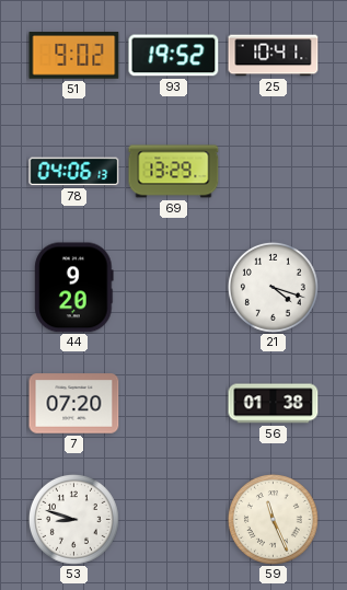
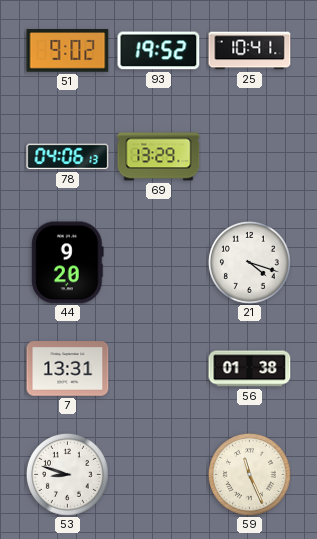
7: 07:20 -> 13:31
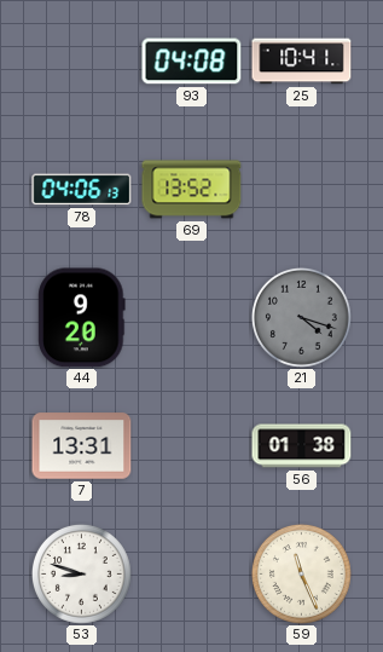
51: 9:02 -> none
93: 19:52 -> 04:08
69: 13:29 -> 13:52
21 dial: white -> grey
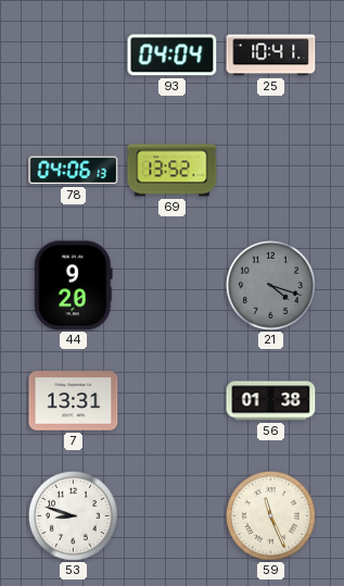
93: 04:08 -> 04:04
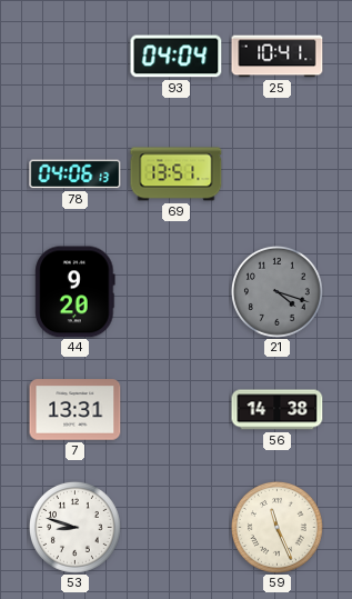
69: 13:52 -> 13:51
56: 01:38 -> 14:38
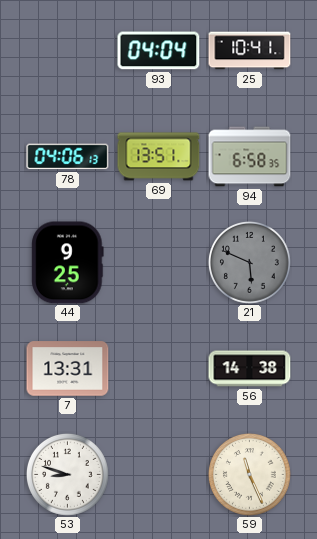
94: none -> 6:58
44: 9:20 -> 9:25
21: 4:18 -> 5:49
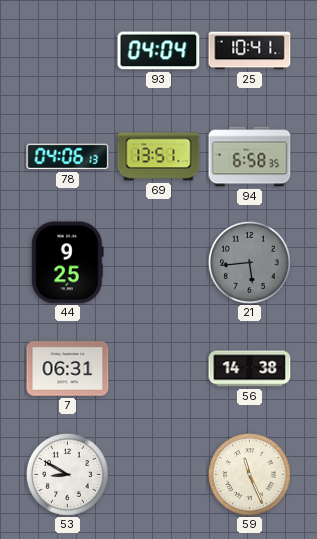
21: 5:49 -> 5:44
7: 13:31 -> 06:31
53: 8:48 -> 8:50
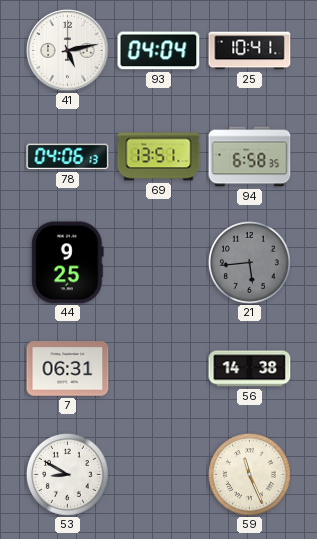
41: none -> 5:13
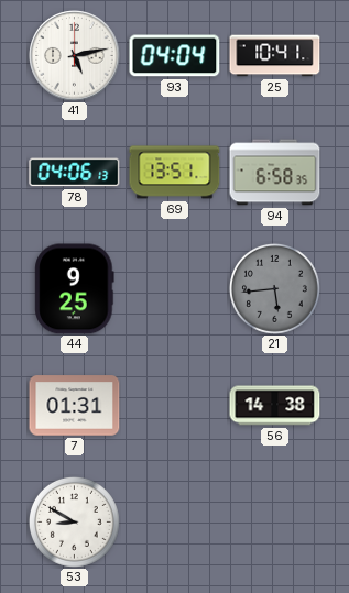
7: 06:31 -> 01:31
59: 11:26 -> none
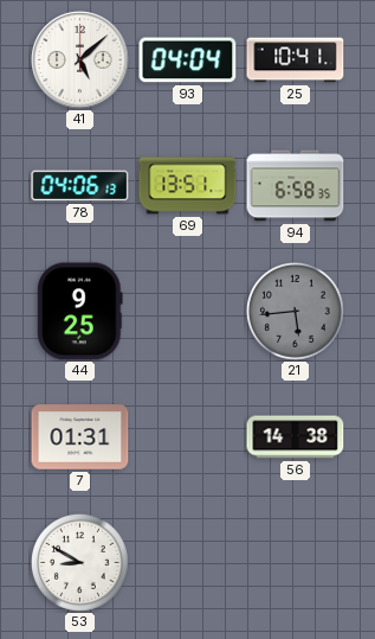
41: 5:13 -> 5:08
